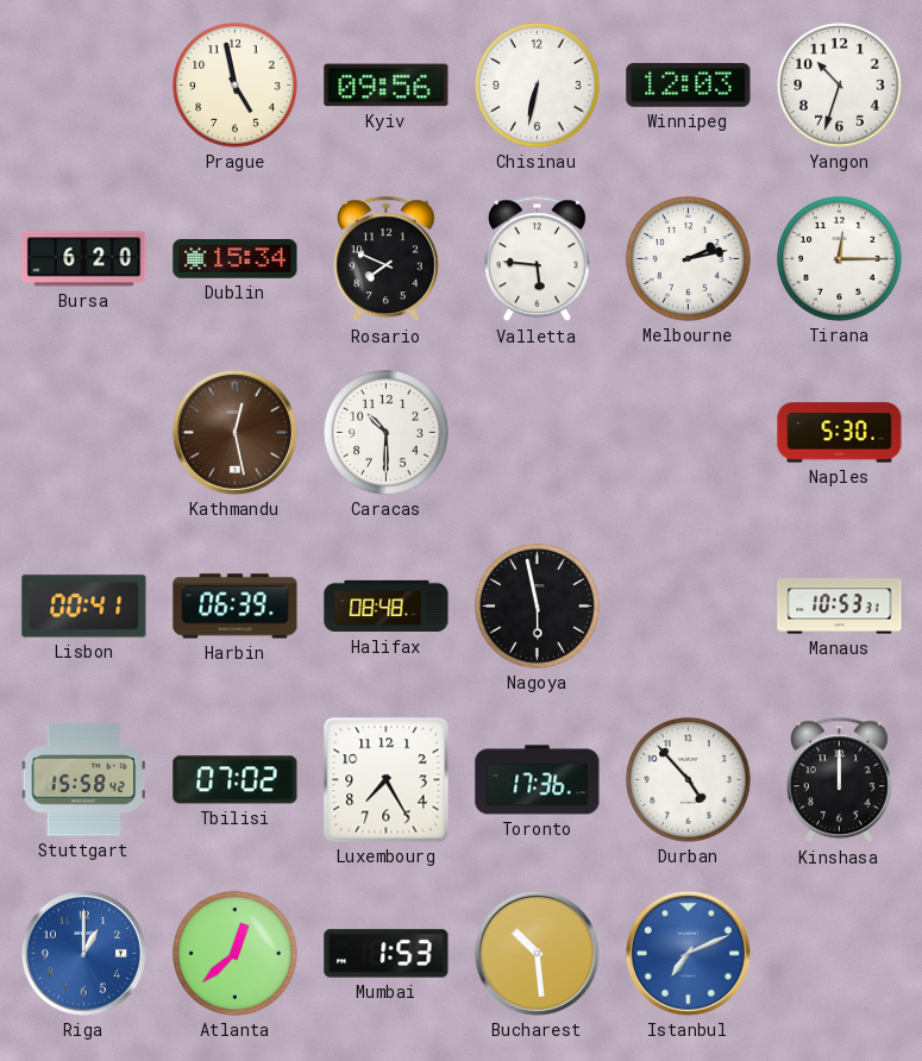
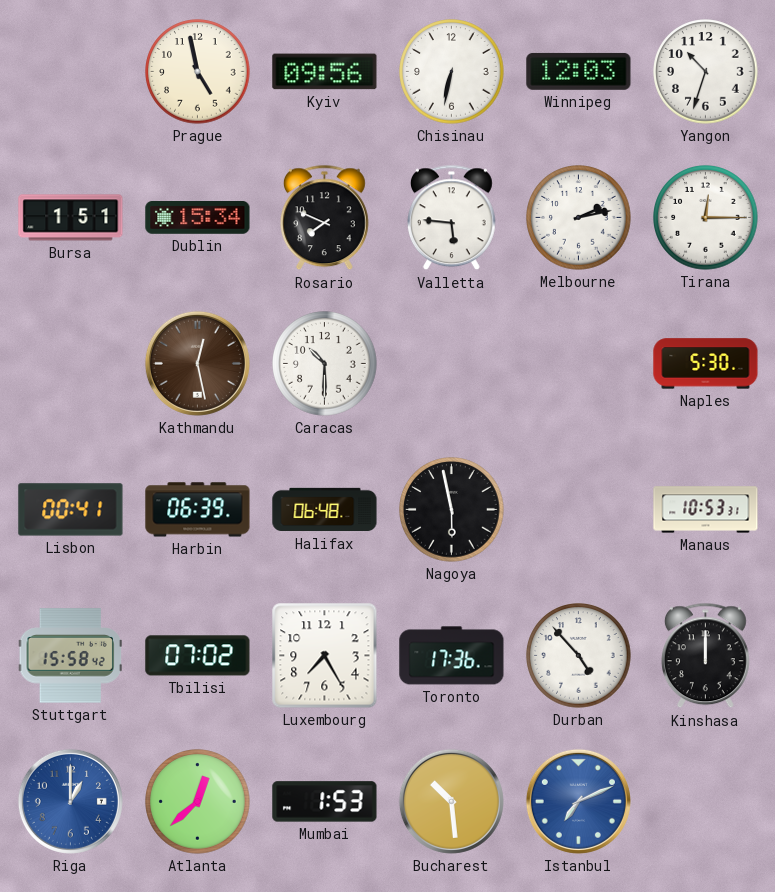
Bursa: 6:20 -> 1:51
Halifax: 08:48 -> 06:48
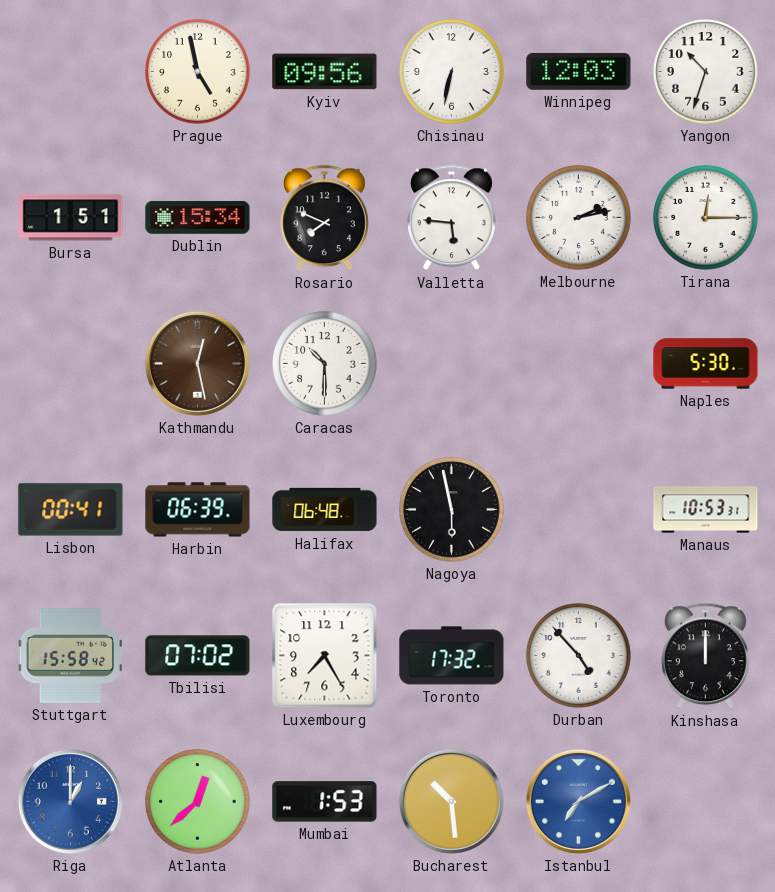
Toronto: 17:36 -> 17:32
Istanbul: 7:11 -> 7:10
